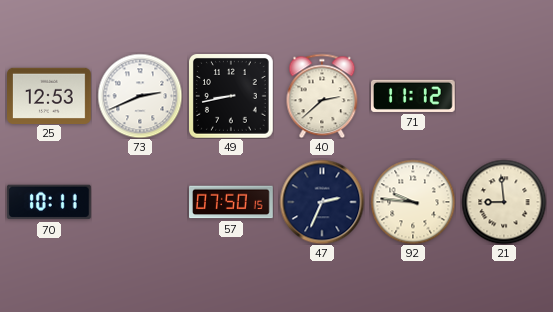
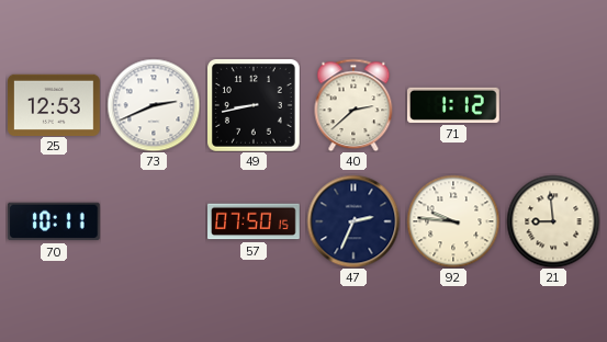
71: 11:12 -> 1:12
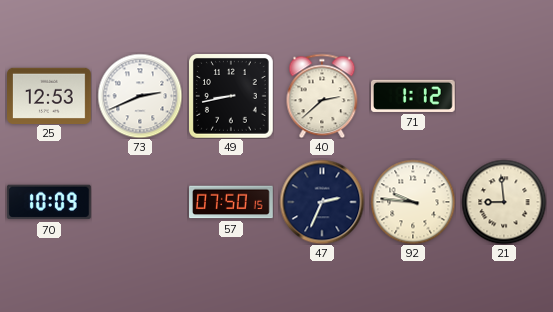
70: 10:11 -> 10:09
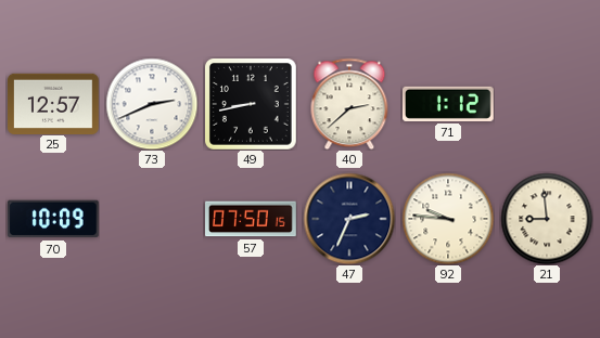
25: 12:53 -> 12:57
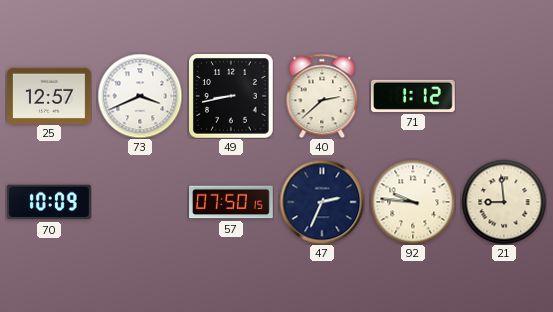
73: 2:41 -> 3:41
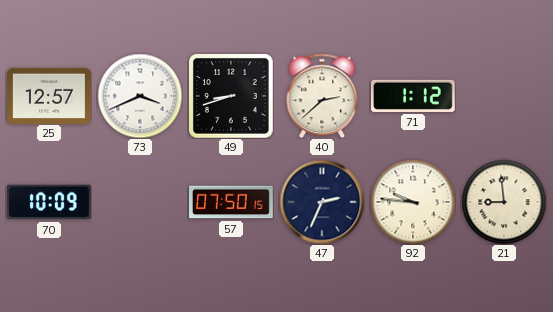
49: 8:43 -> 8:42
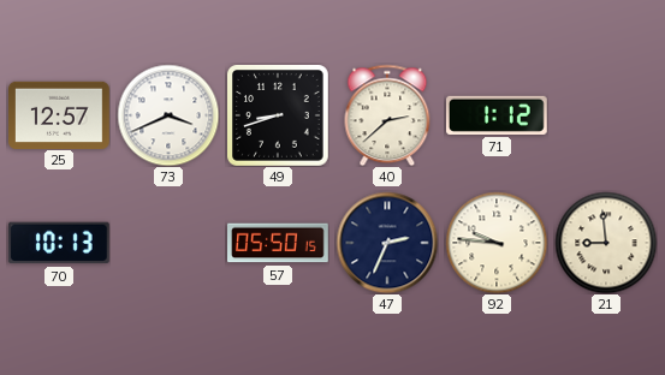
70: 10:09 -> 10:13
57: 07:50 -> 05:50
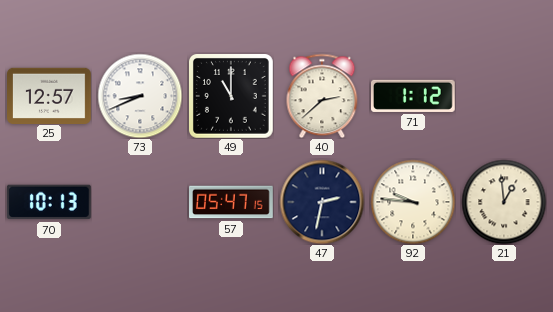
73: 3:41 -> 8:41
49: 8:42 -> 11:00
57: 05:50 -> 05:47
47: 2:34 -> 2:32
21: 8:59 -> 12:59
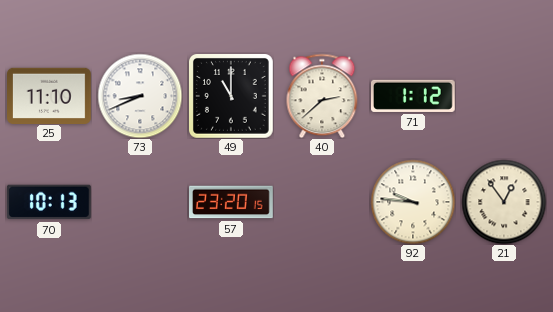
25: 12:57 -> 11:10
57: 05:47 -> 23:20
47: 2:32 -> none
21: 12:59 -> 12:54
